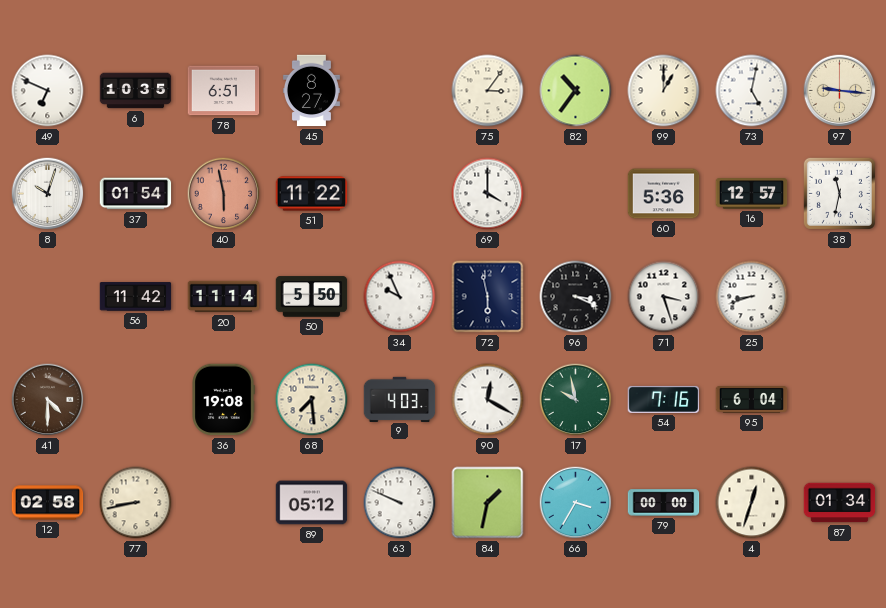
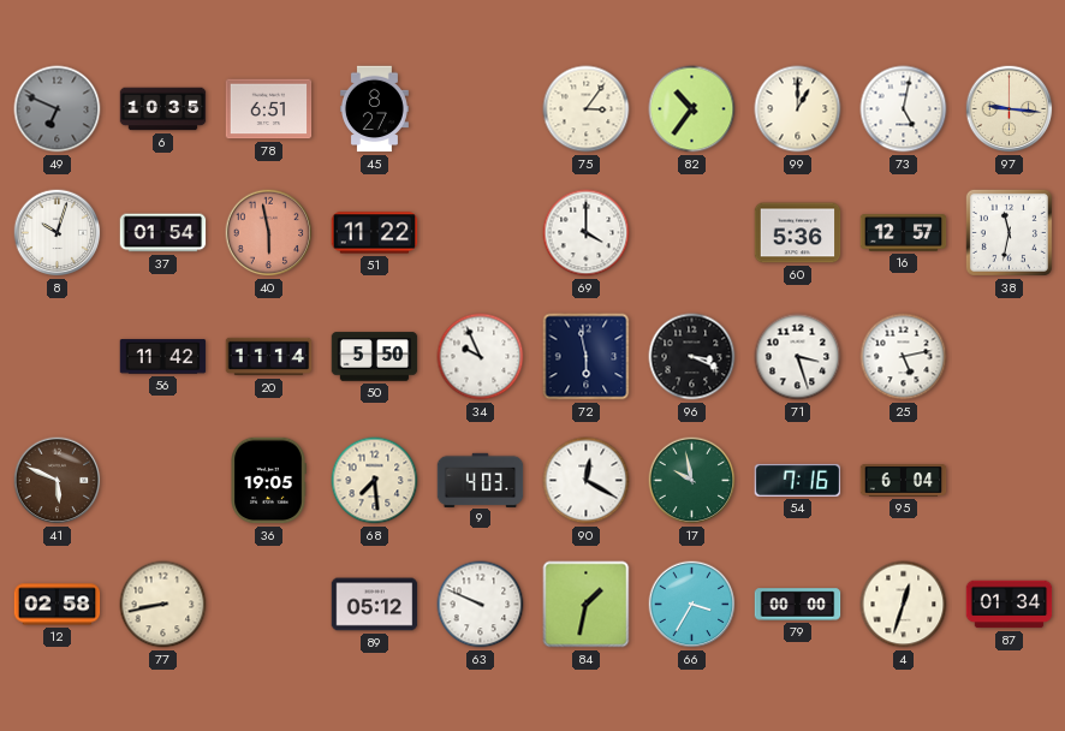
49 dial: white -> grey
25: 8:42 -> 5:13
41: 4:30 -> 5:49
36: 19:08 -> 19:05
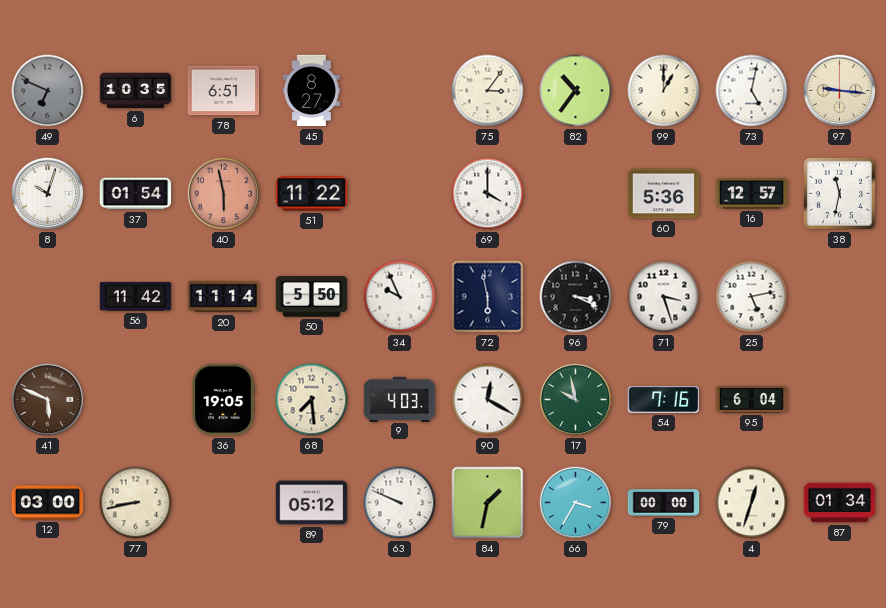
12: 02:58 -> 03:00
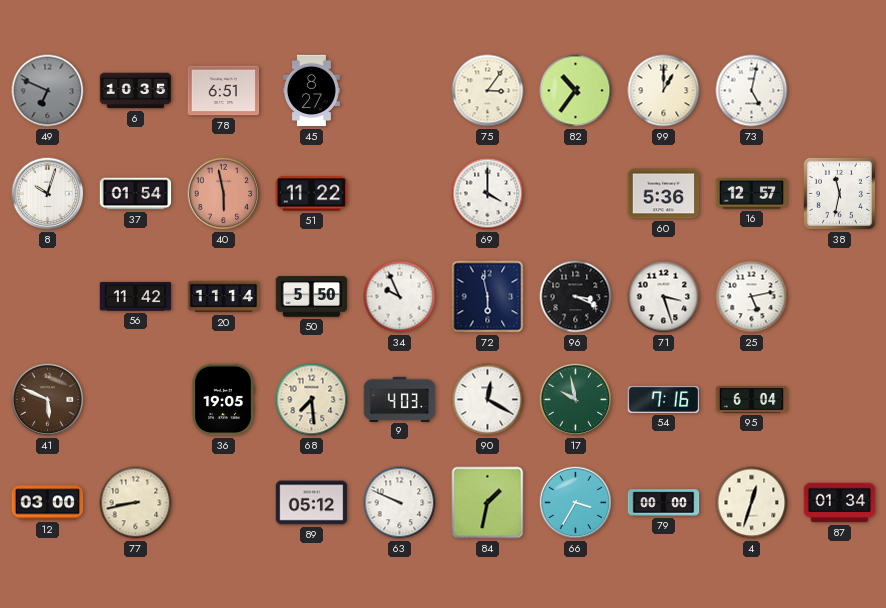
97: 9:16 -> none
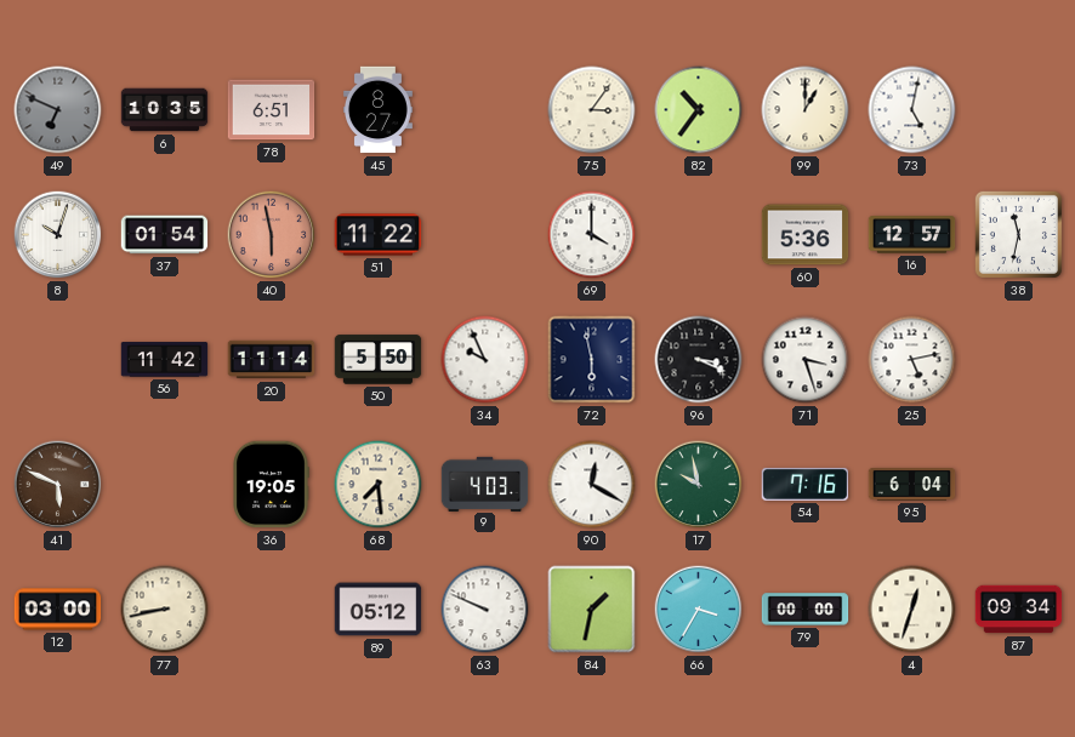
87: 01:34 -> 09:34
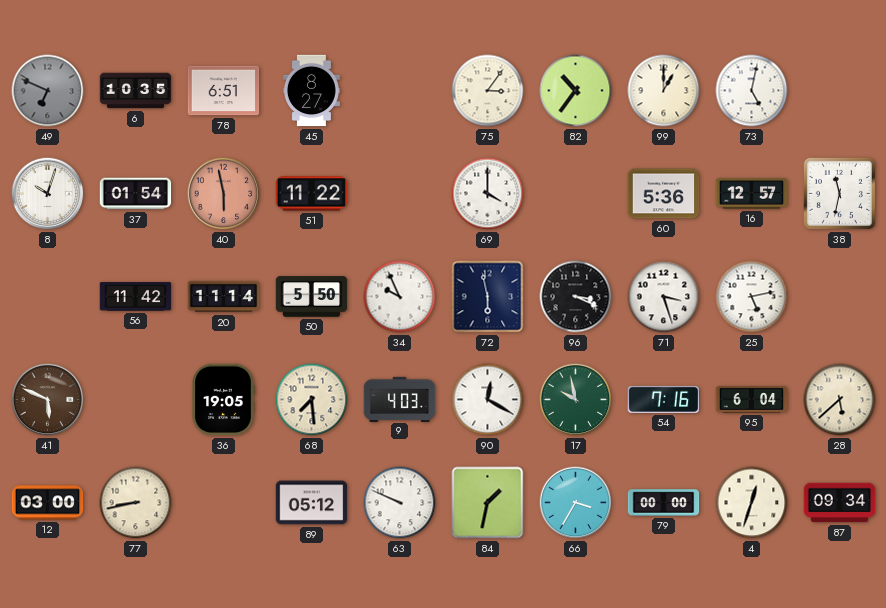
28: none -> 5:38
